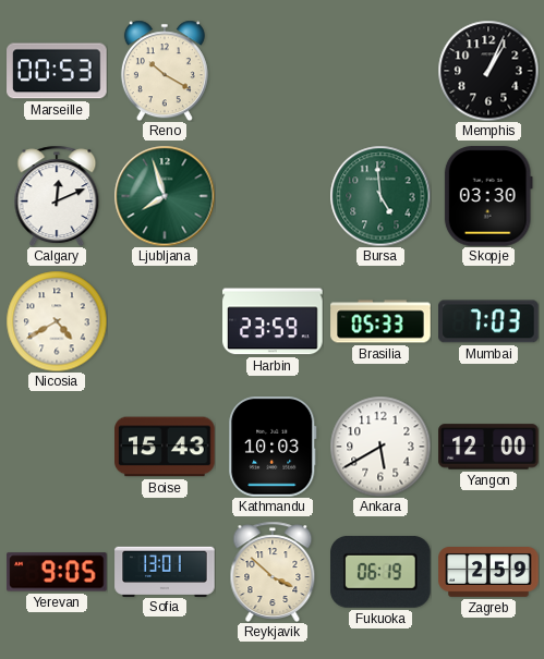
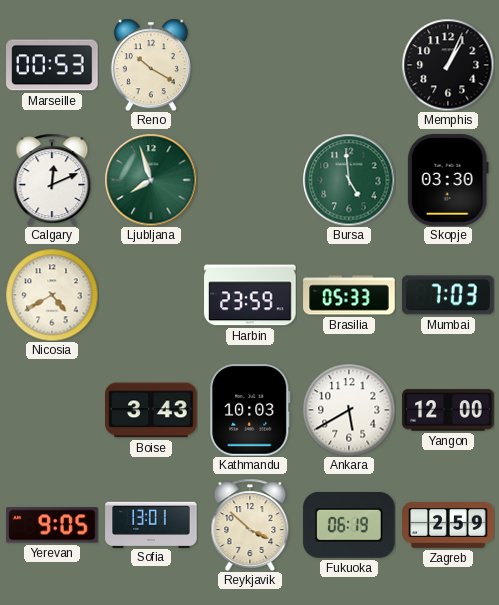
Boise: 15:43 -> 3:43
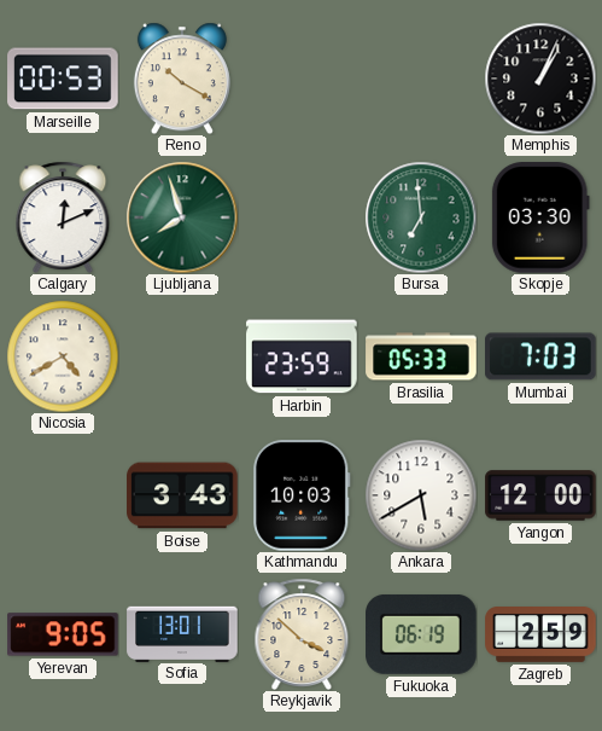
Bursa: 4:59 -> 6:59
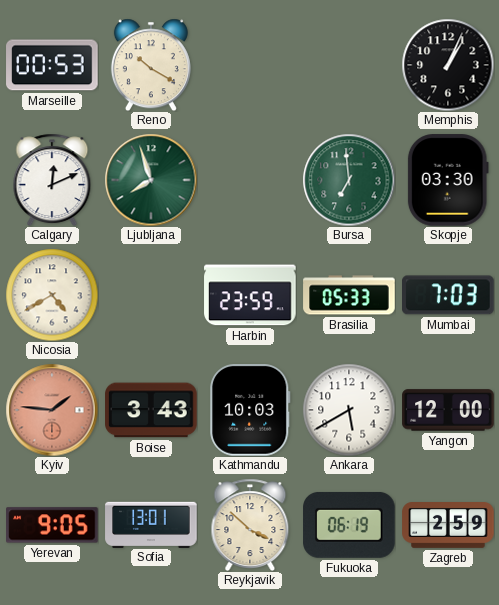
Kyiv: none -> 1:46
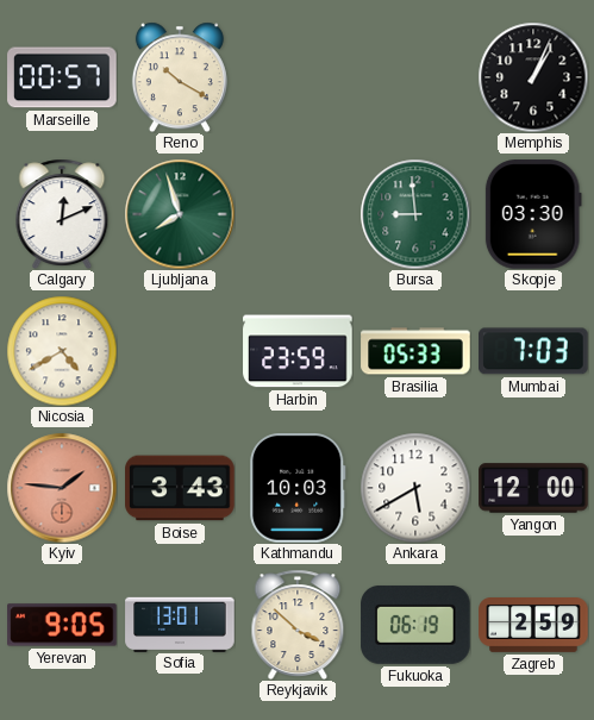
Marseille: 00:53 -> 00:57
Bursa: 6:59 -> 8:59
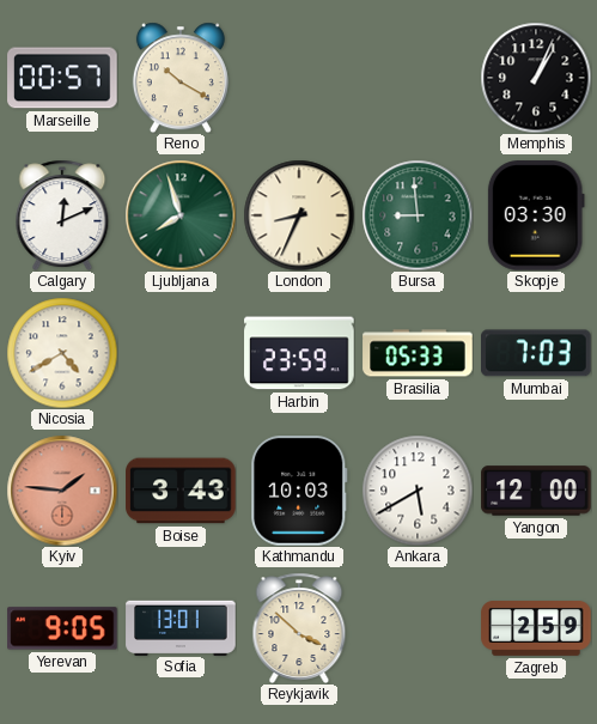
London: none -> 8:34
Fukuoka: 06:19 -> none
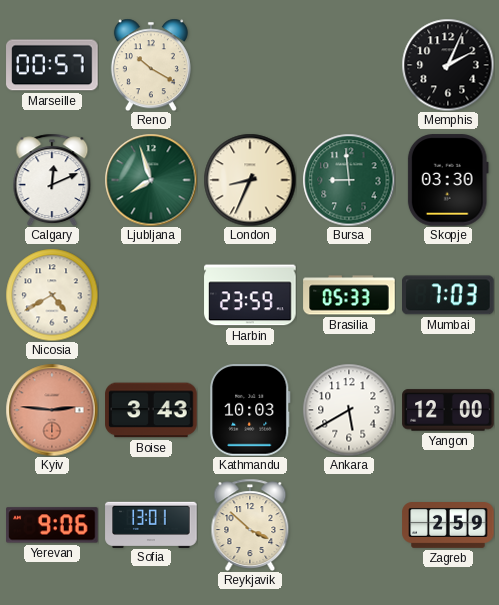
Memphis: 1:04 -> 2:04
Kyiv: 1:46 -> 2:46
Yerevan: 9:05 -> 9:06
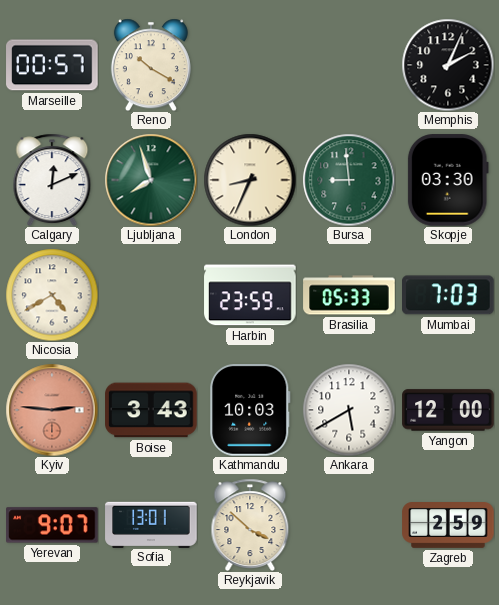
Yerevan: 9:06 -> 9:07
